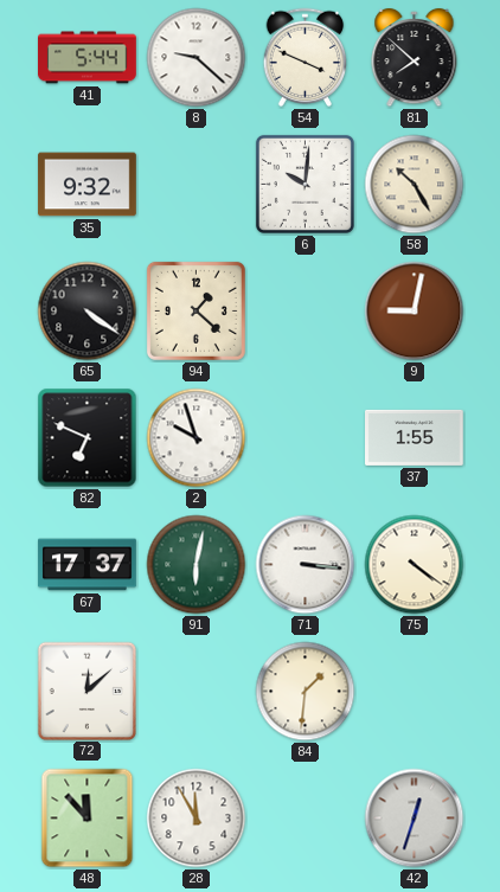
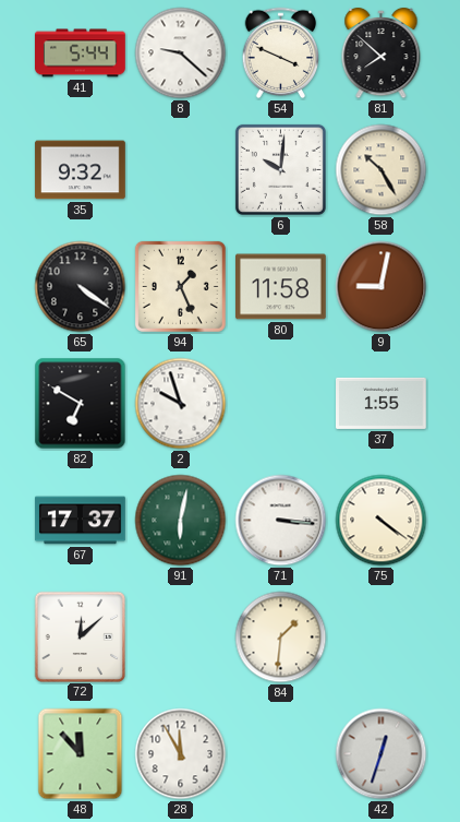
94: 1:22 -> 1:26
80: none -> 11:58
82: 6:49 -> 6:50
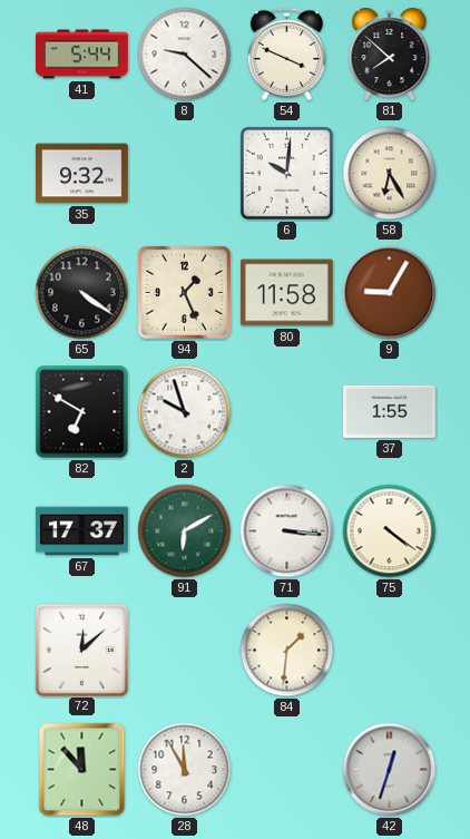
58: 10:25 -> 6:25
9: 9:02 -> 9:05
91: 6:02 -> 6:10
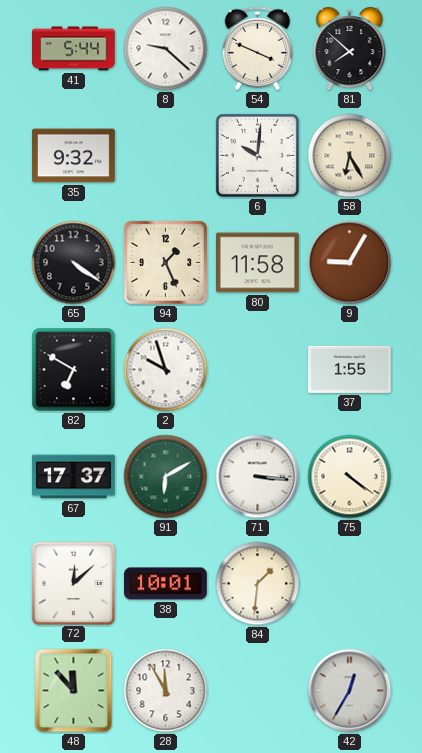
38: none -> 10:01
42: 12:33 -> 12:35
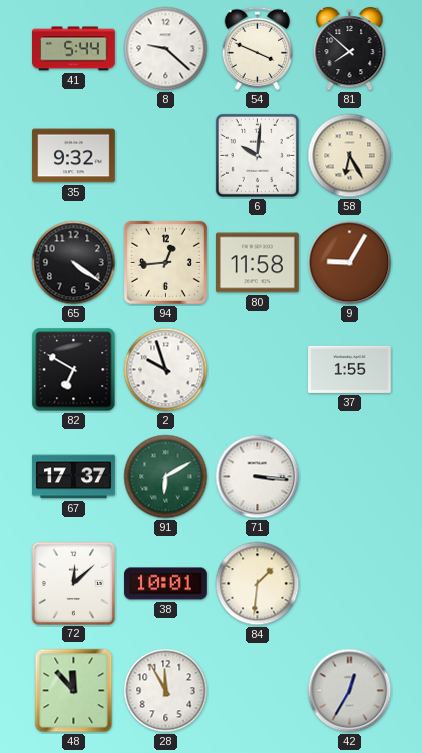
94: 1:26 -> 12:44
75: 4:21 -> none
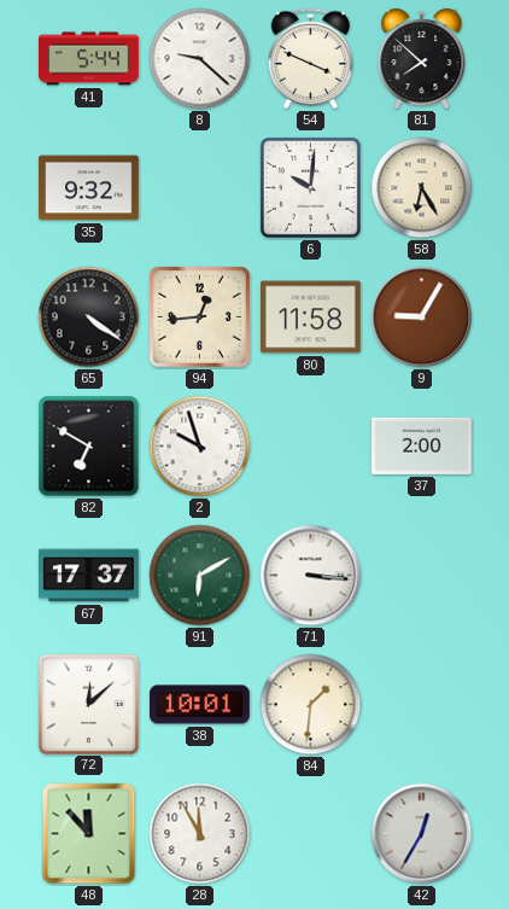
37: 1:55 -> 2:00
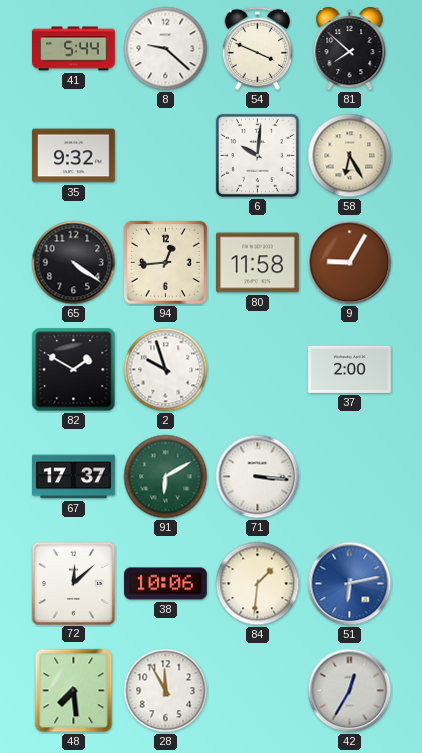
82: 6:50 -> 1:50
38: 10:01 -> 10:06
51: none -> 6:13
48: 11:53 -> 7:29
